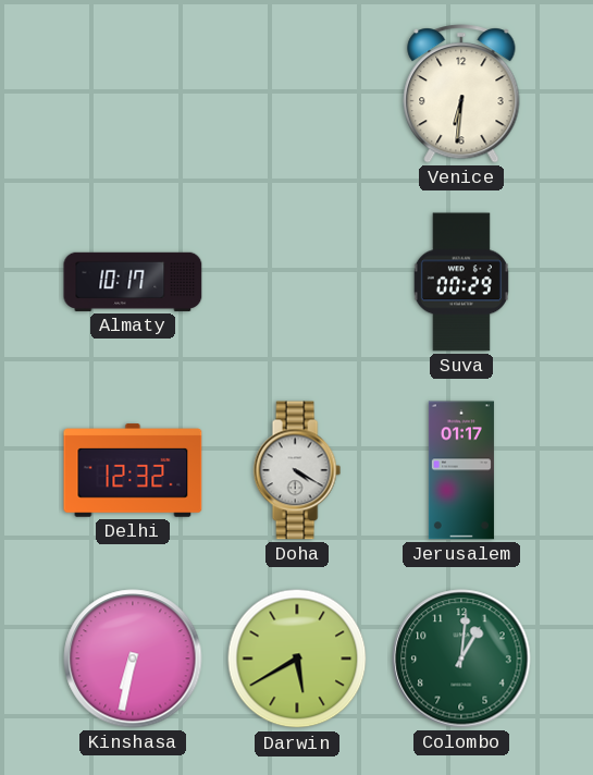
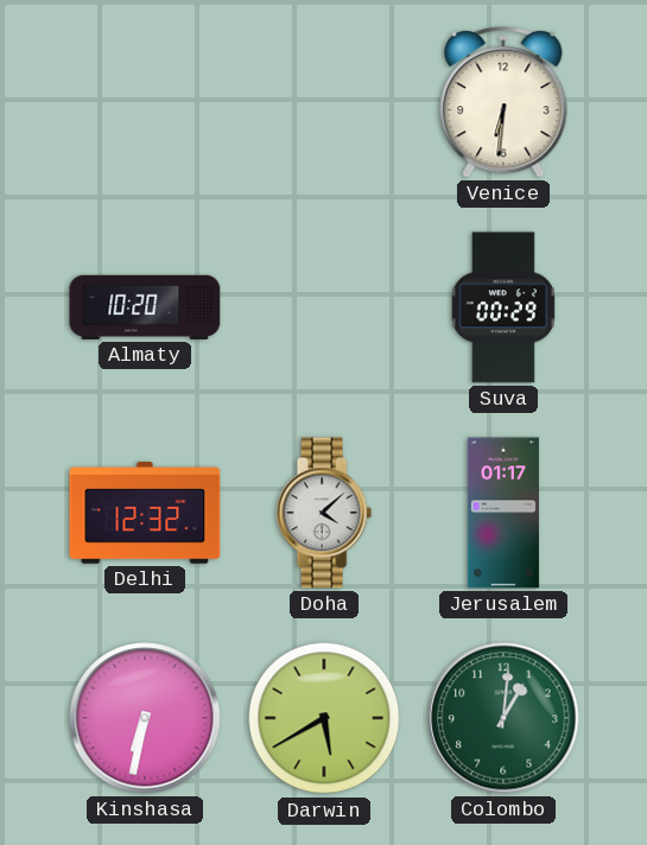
Almaty: 10:17 -> 10:20
Doha: 4:20 -> 4:08
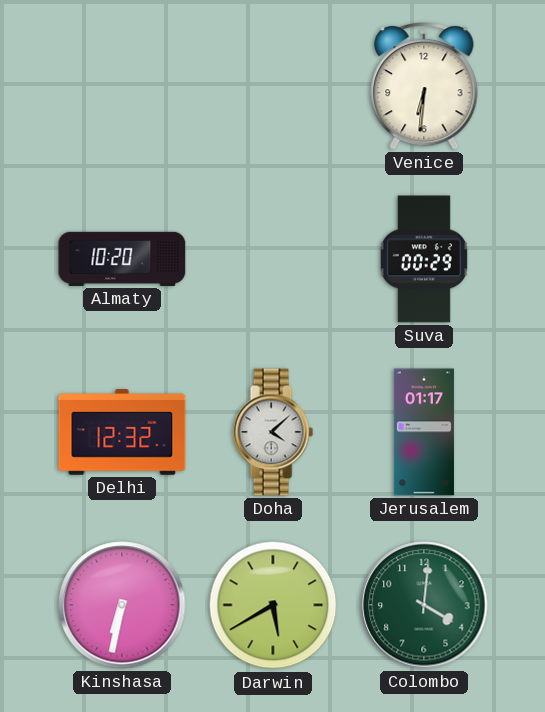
Colombo: 1:01 -> 4:01
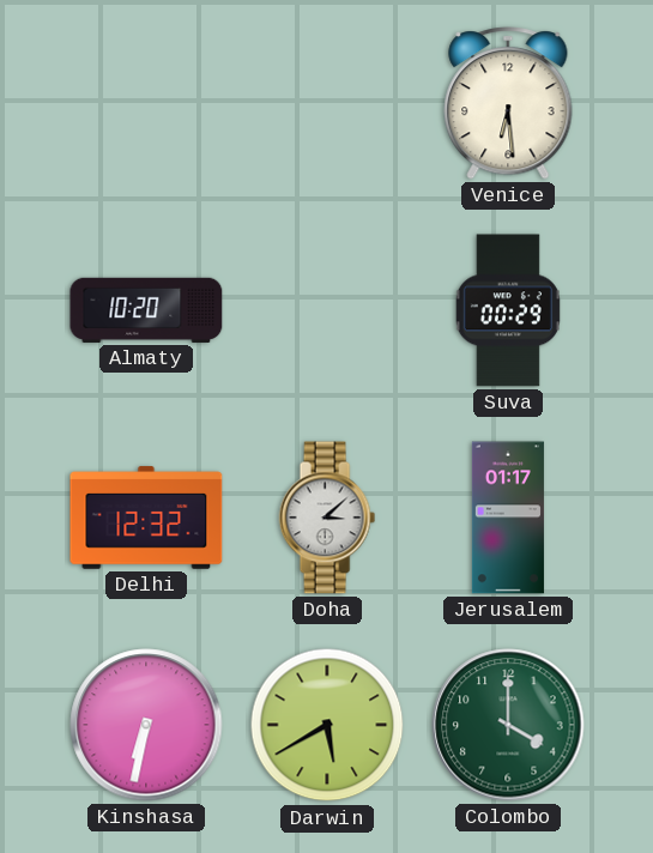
Venice: 6:31 -> 6:29
Doha: 4:08 -> 3:08
Colombo: 4:01 -> 4:00
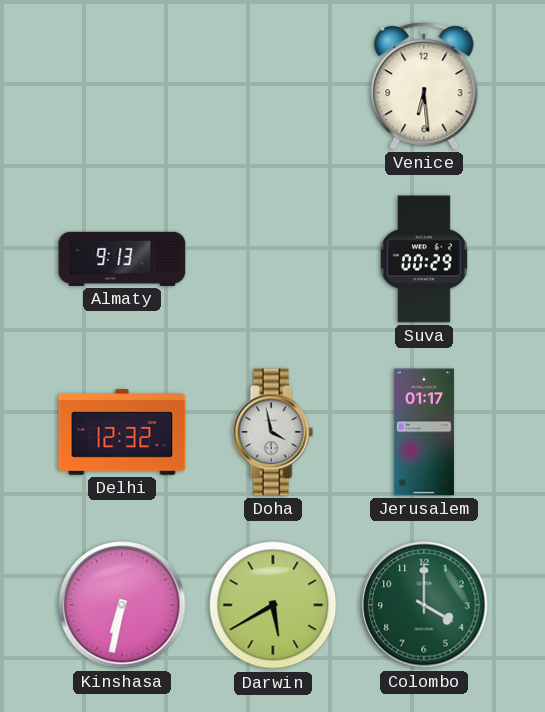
Almaty: 10:20 -> 9:13
Doha: 3:08 -> 3:58
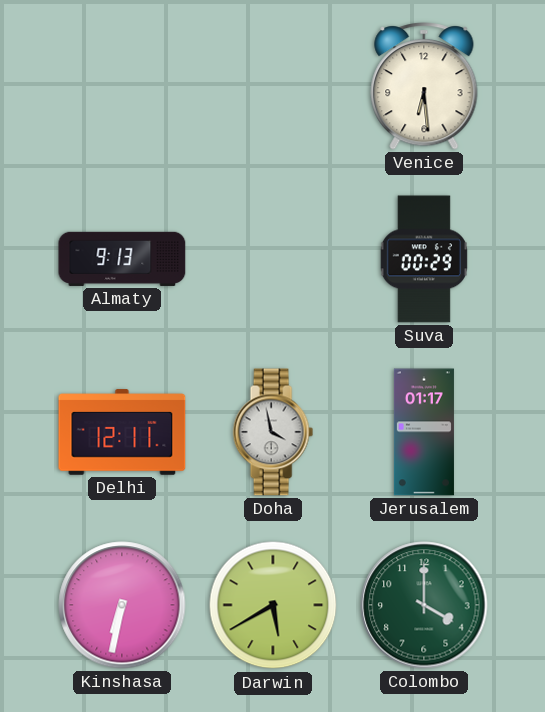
Delhi: 12:32 -> 12:11
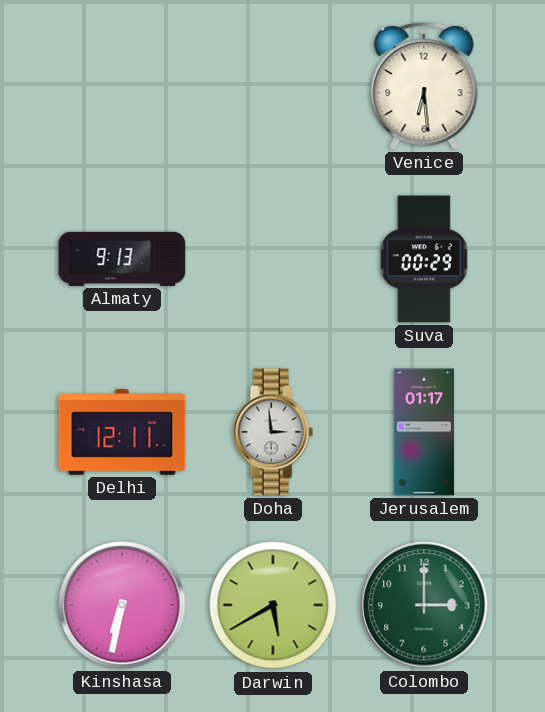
Doha: 3:58 -> 2:59
Colombo: 4:00 -> 3:00
